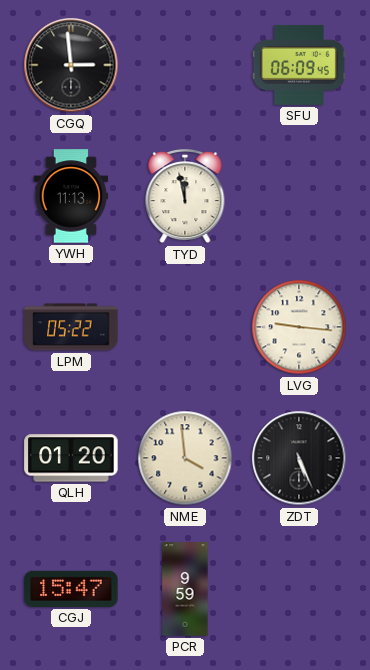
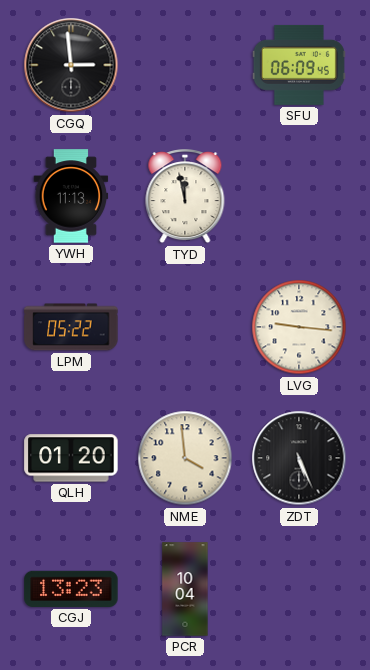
CGJ: 15:47 -> 13:23
PCR: 9:59 -> 10:04
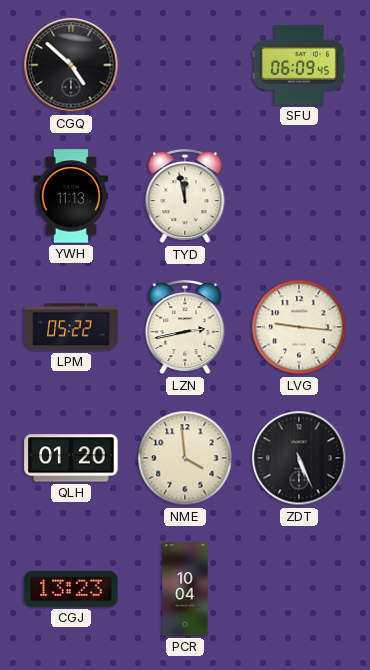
CGQ: 2:59 -> 4:52
LZN: none -> 2:43
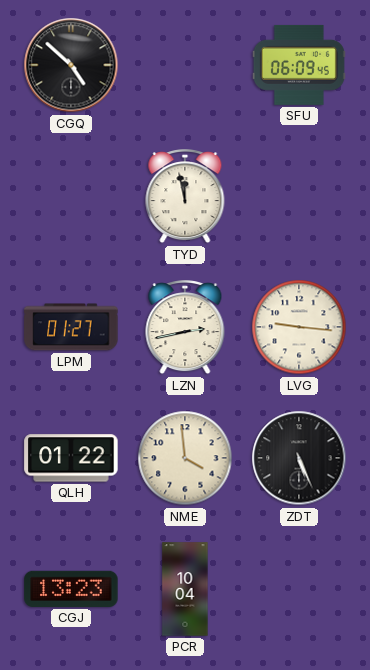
YWH: 11:13 -> none
LPM: 05:22 -> 01:27
QLH: 01:20 -> 01:22
